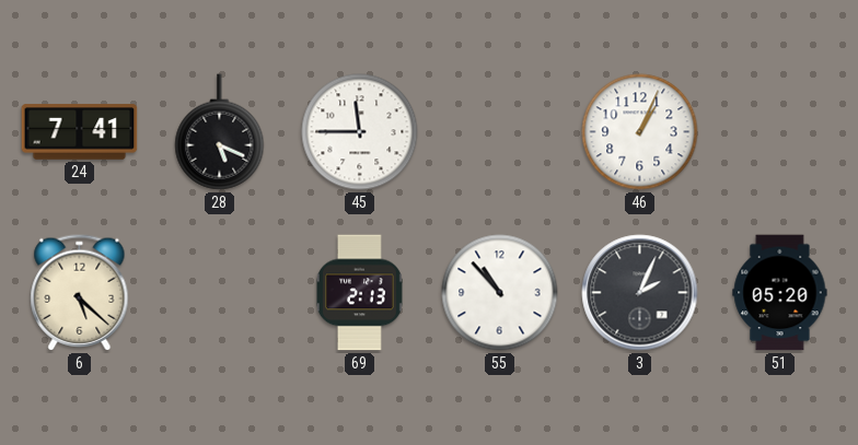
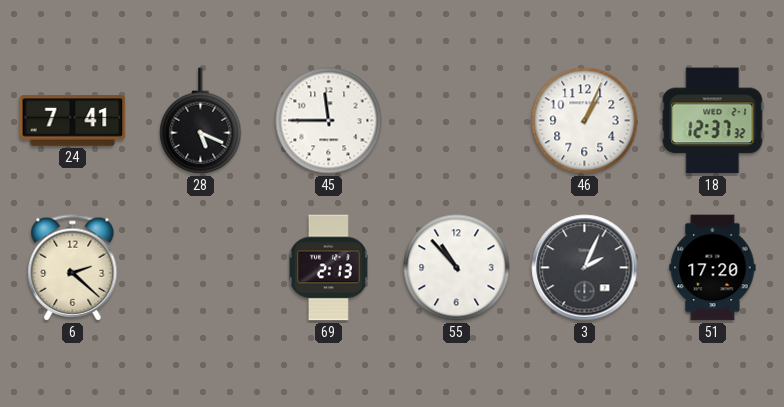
18: none -> 12:37
6: 5:22 -> 2:22
51: 05:20 -> 17:20
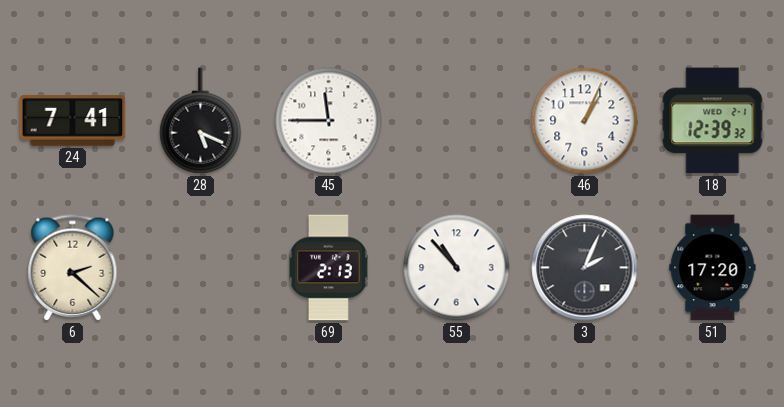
18: 12:37 -> 12:39
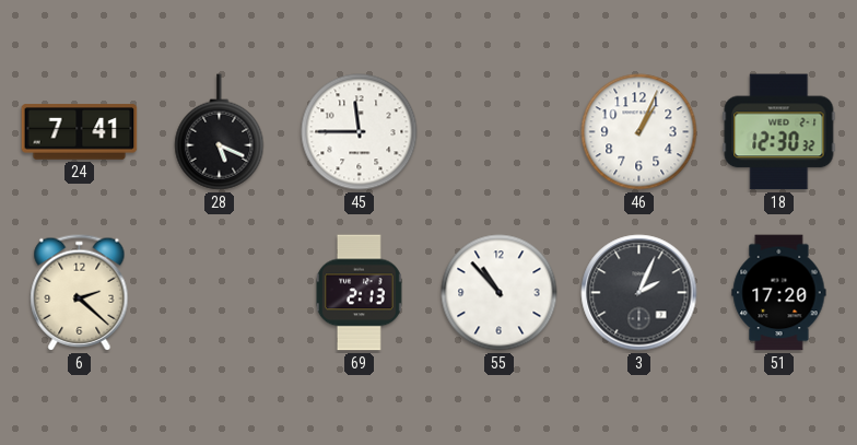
18: 12:39 -> 12:30
